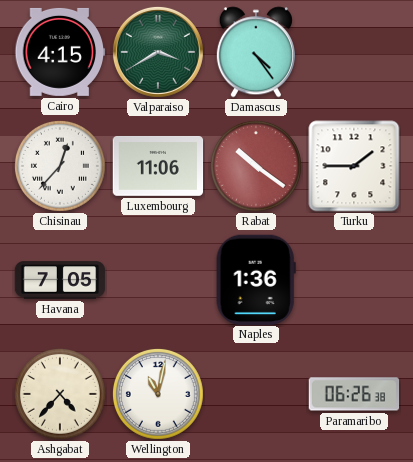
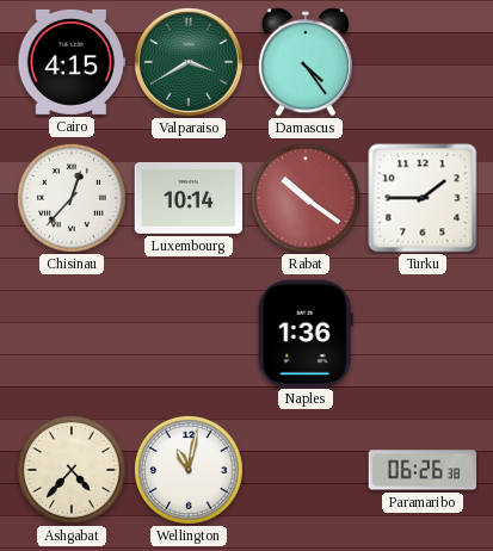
Luxembourg: 11:06 -> 10:14
Havana: 7:05 -> none
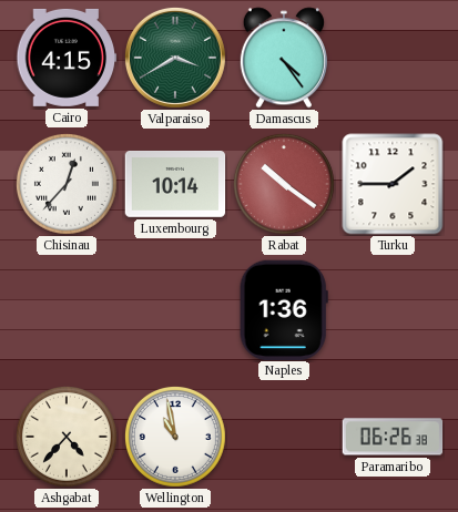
Wellington: 11:02 -> 10:58
